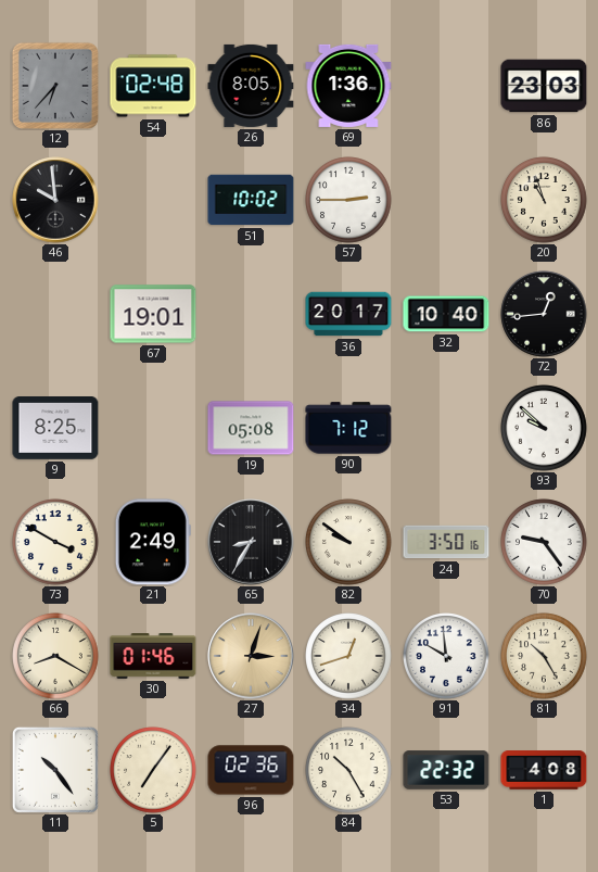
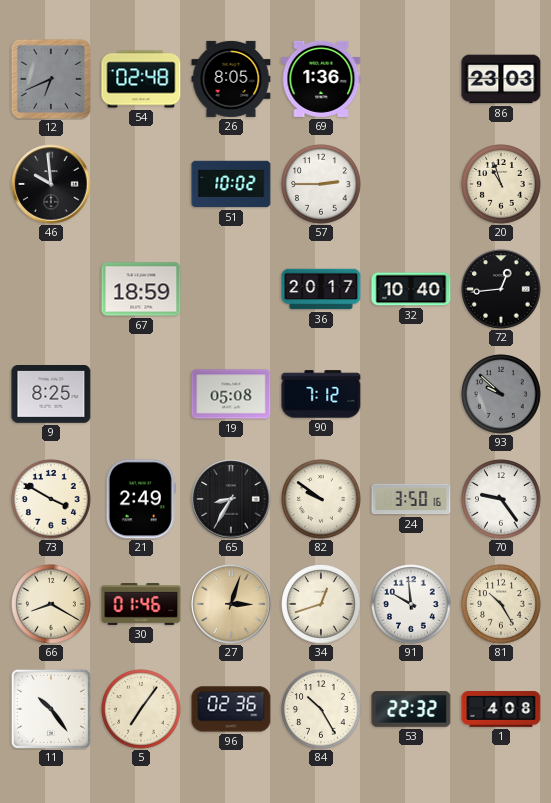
12: 6:37 -> 6:41
67: 19:01 -> 18:59
93 dial: white -> grey
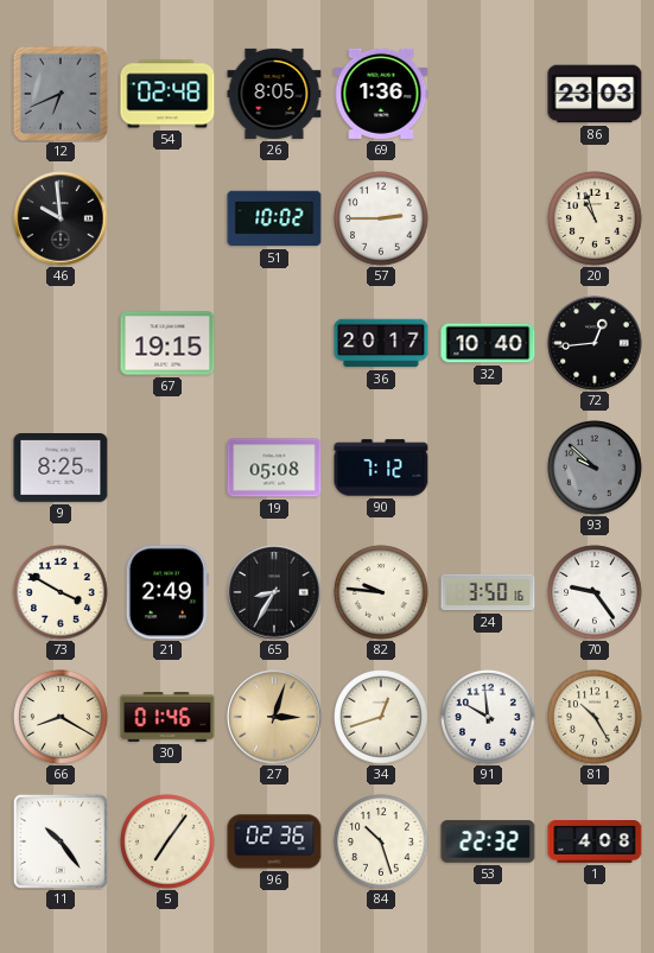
67: 18:59 -> 19:15
82: 9:51 -> 9:46
84: 10:25 -> 10:27
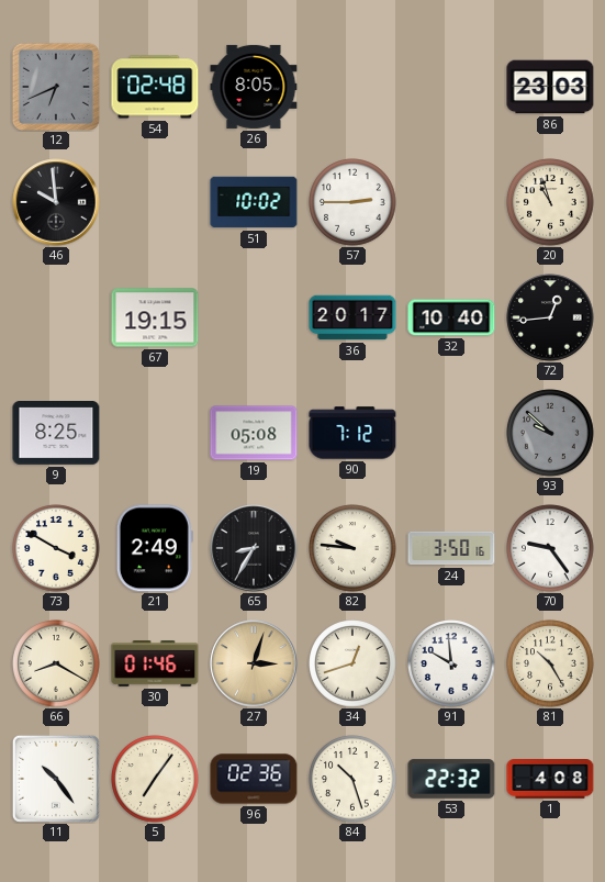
69: 1:36 -> none
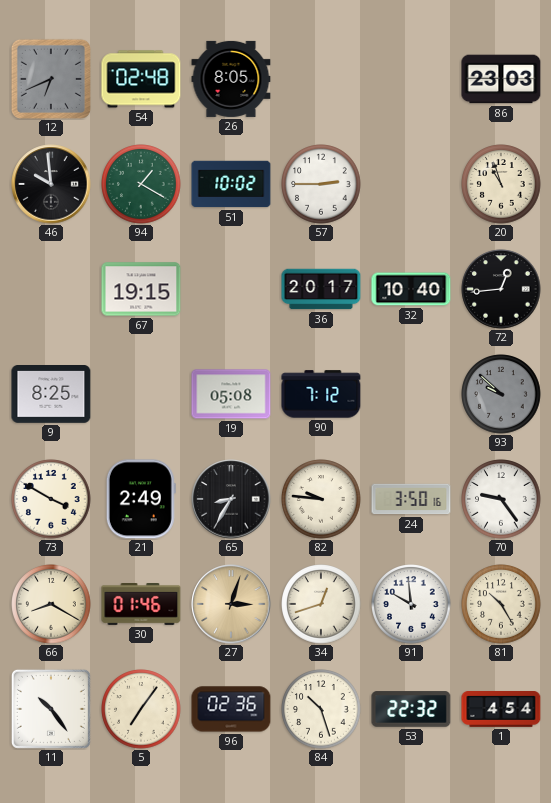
94: none -> 1:20
1: 4:08 -> 4:54
